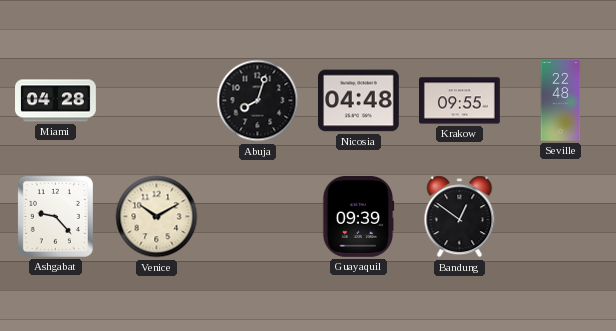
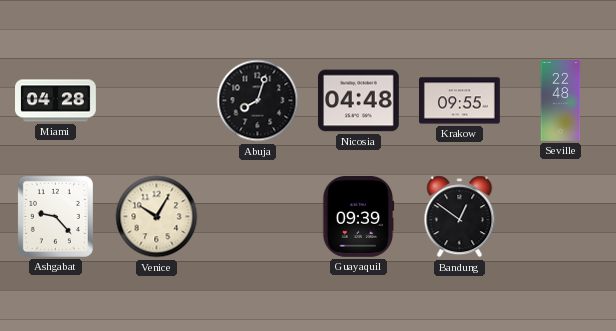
Venice: 10:10 -> 10:05
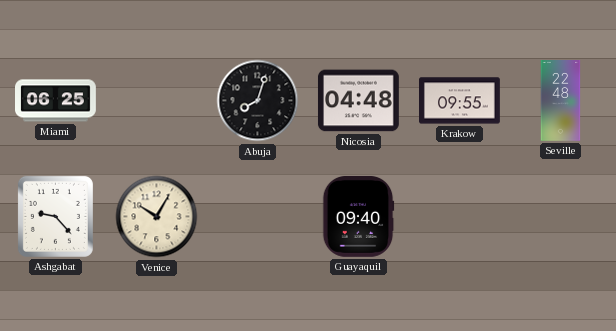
Miami: 04:28 -> 06:25
Guayaquil: 09:39 -> 09:40
Bandung: 12:51 -> none
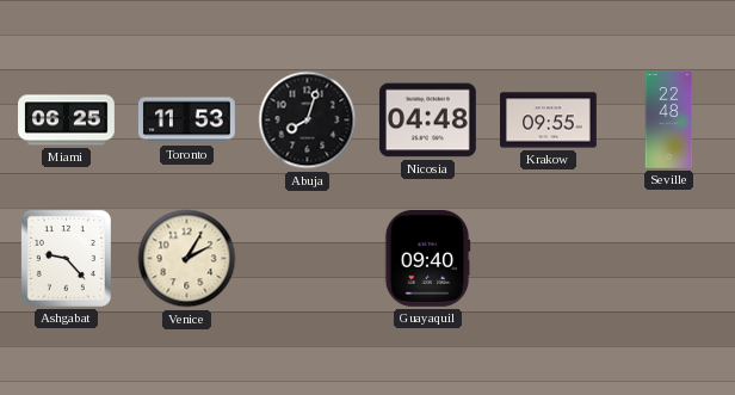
Toronto: none -> 11:53
Venice: 10:05 -> 2:05
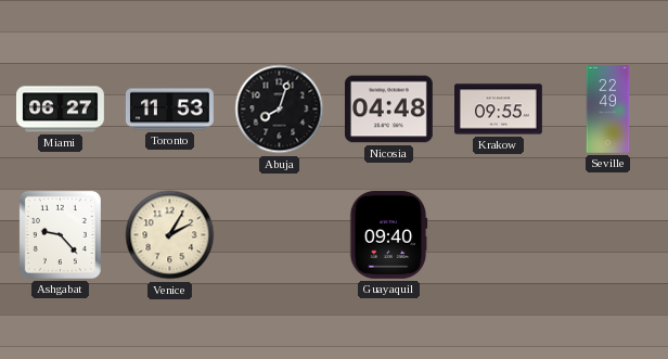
Miami: 06:25 -> 06:27
Seville: 22:48 -> 22:49
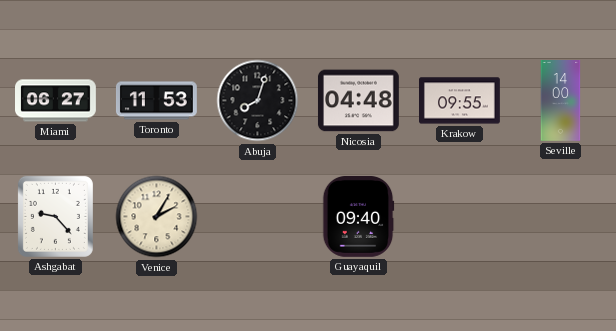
Seville: 22:49 -> 14:00
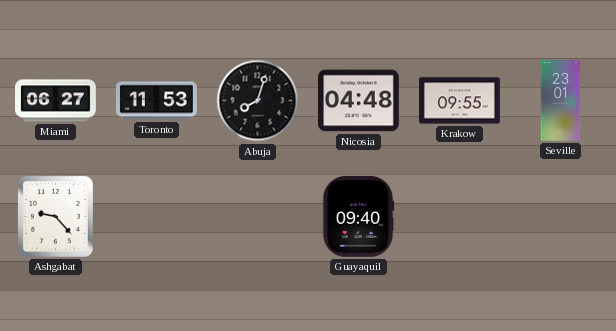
Seville: 14:00 -> 23:01
Venice: 2:05 -> none
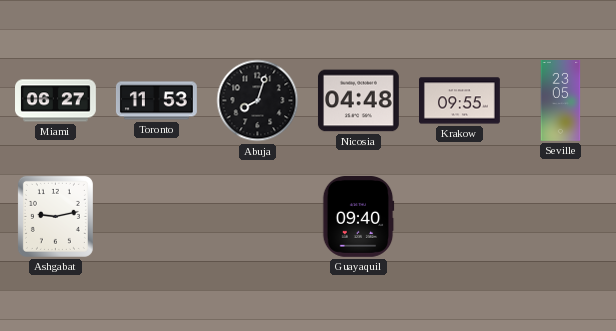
Seville: 23:01 -> 23:05
Ashgabat: 9:23 -> 9:13
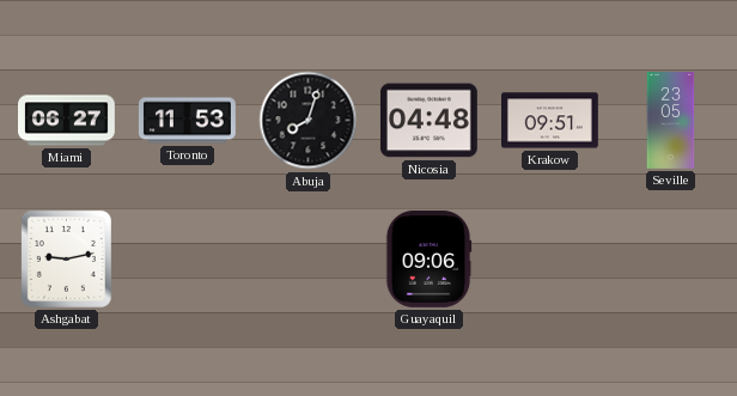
Krakow: 09:55 -> 09:51
Guayaquil: 09:40 -> 09:06
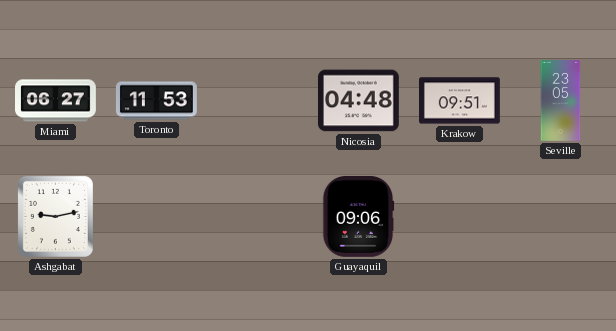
Abuja: 8:03 -> none
